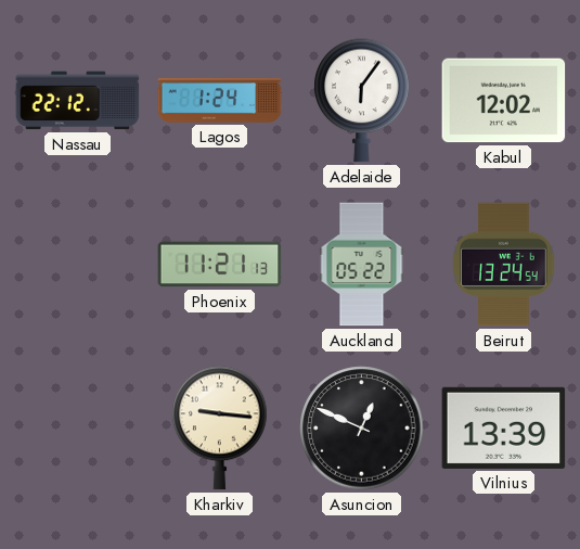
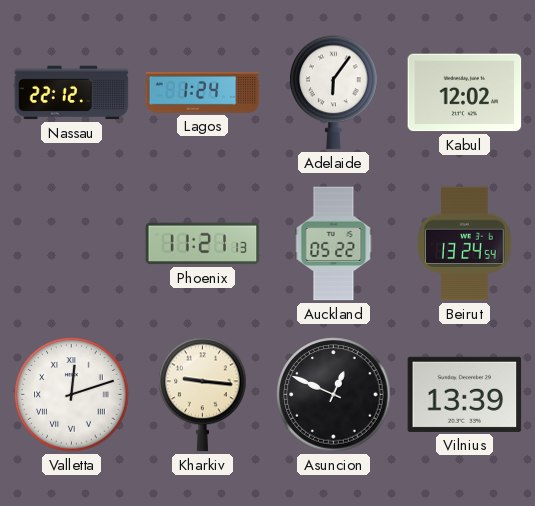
Valletta: none -> 12:12
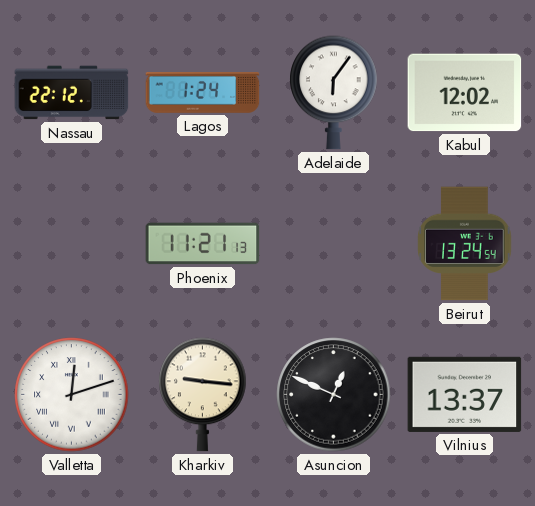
Auckland: 05:22 -> none
Vilnius: 13:39 -> 13:37
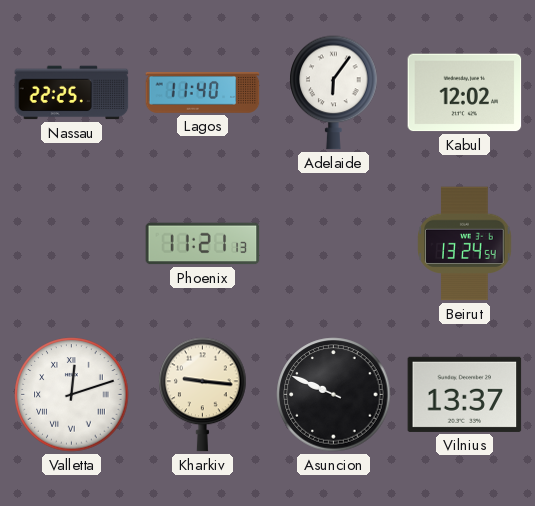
Nassau: 22:12 -> 22:25
Lagos: 1:24 -> 11:40
Asuncion: 12:49 -> 9:49
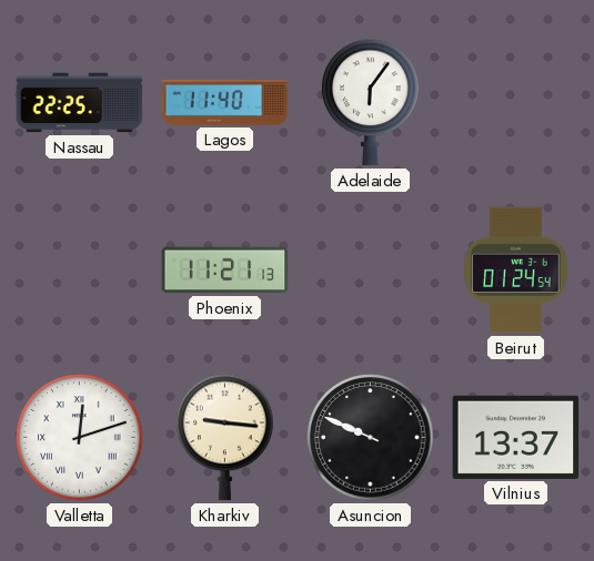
Kabul: 12:02 -> none
Beirut: 13:24 -> 01:24
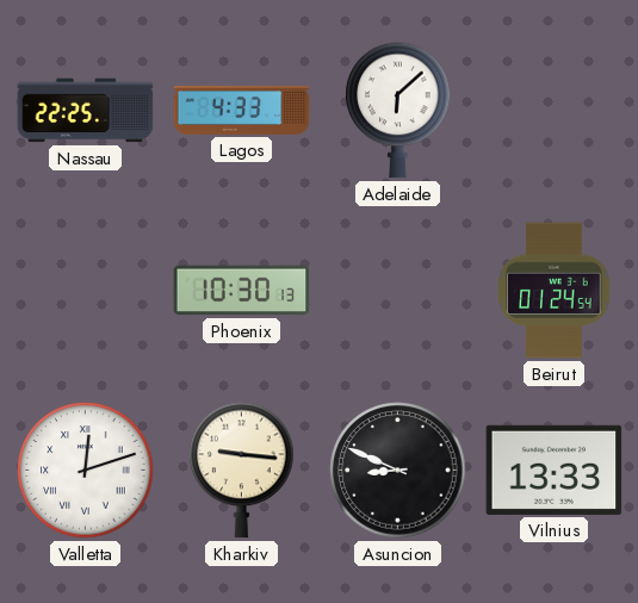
Lagos: 11:40 -> 4:33
Adelaide: 6:06 -> 6:08
Phoenix: 11:21 -> 10:30
Asuncion: 9:49 -> 8:49
Vilnius: 13:37 -> 13:33
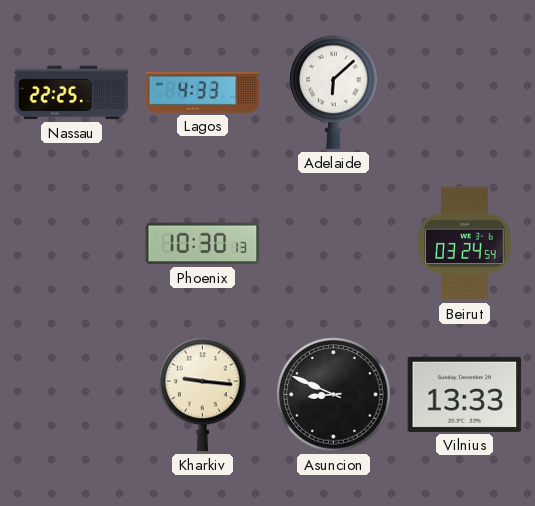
Beirut: 01:24 -> 03:24
Valletta: 12:12 -> none
